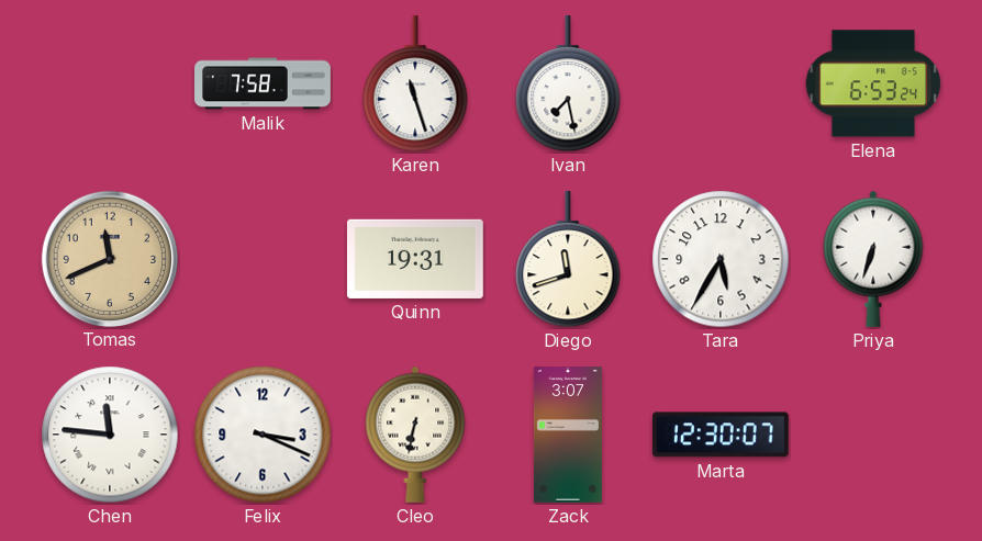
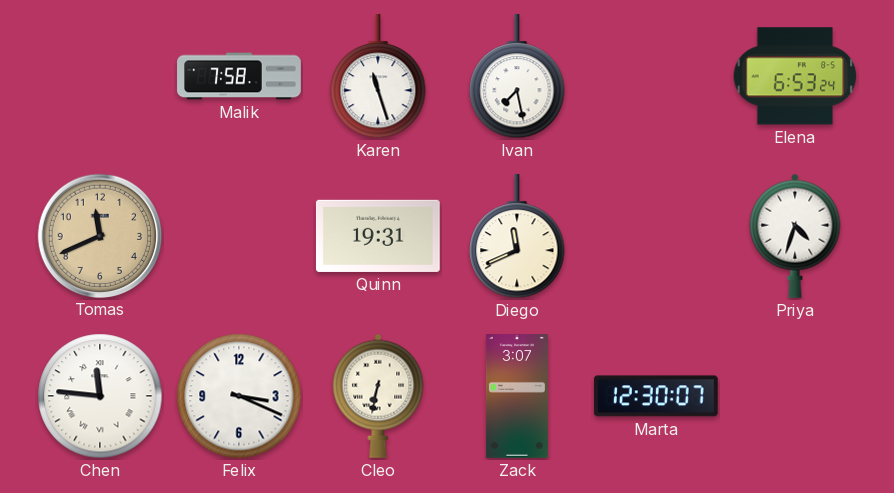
Diego: 11:42 -> 11:41
Tara: 5:35 -> none
Priya: 6:33 -> 4:33
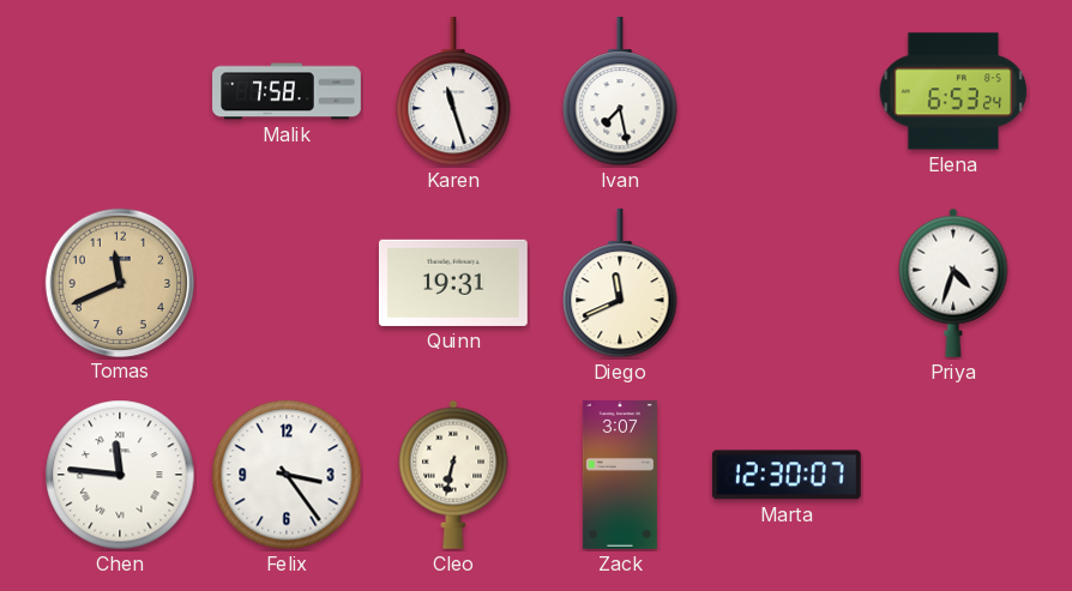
Felix: 3:19 -> 3:24
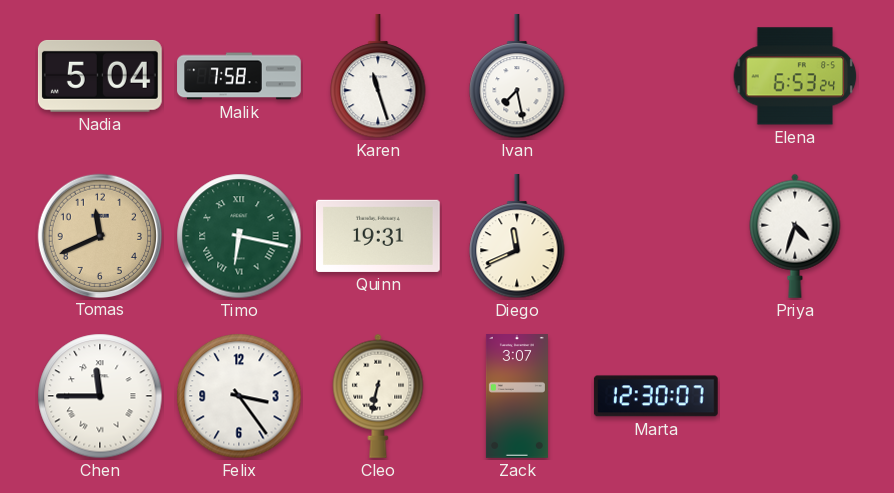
Nadia: none -> 5:04
Timo: none -> 6:17
Chen: 11:46 -> 11:45
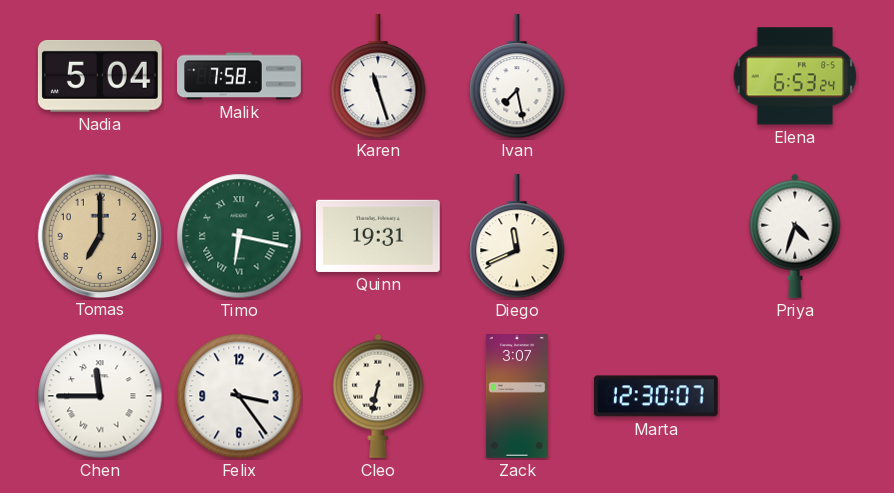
Tomas: 11:41 -> 7:00
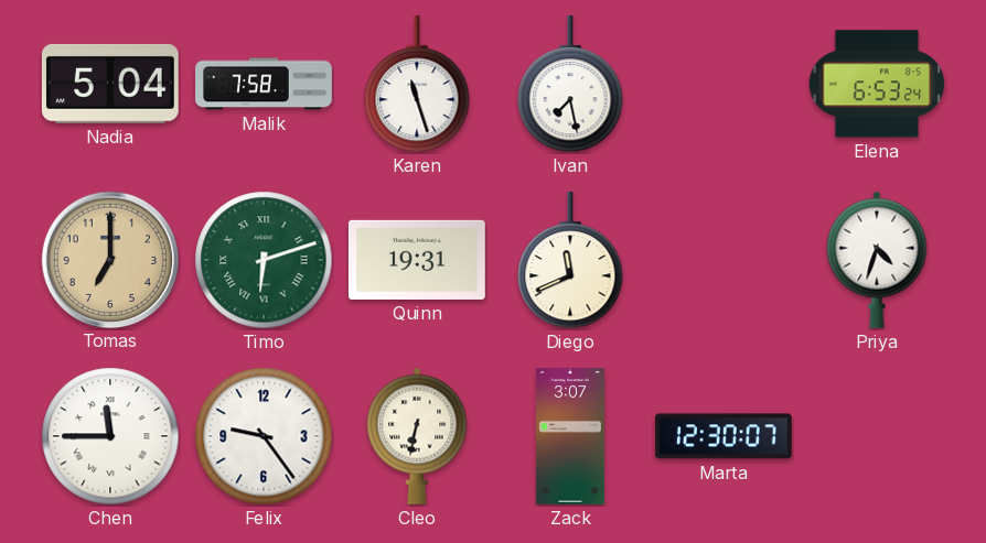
Timo: 6:17 -> 6:12
Felix: 3:24 -> 9:24
